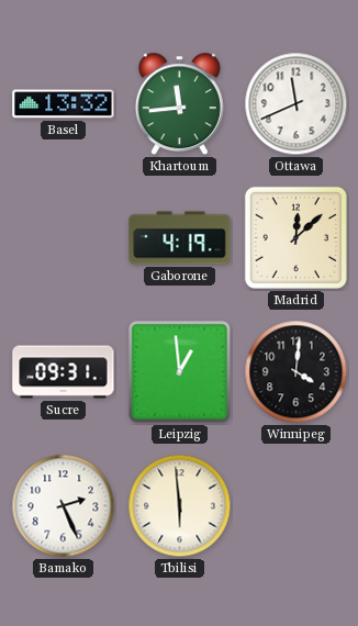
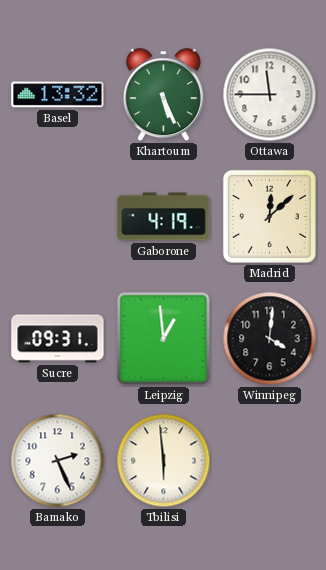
Khartoum: 11:44 -> 5:26
Ottawa: 11:41 -> 11:45
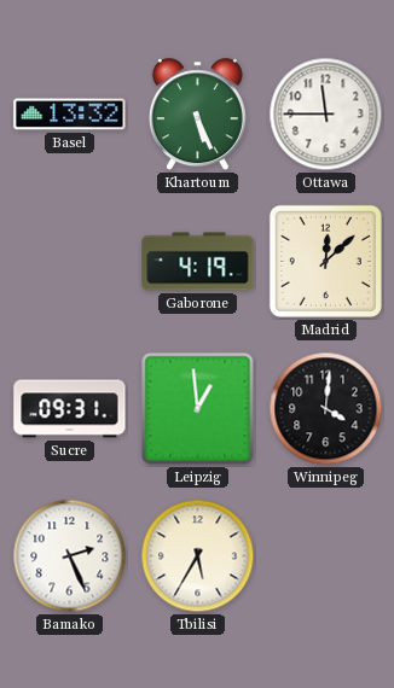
Tbilisi: 5:59 -> 5:35
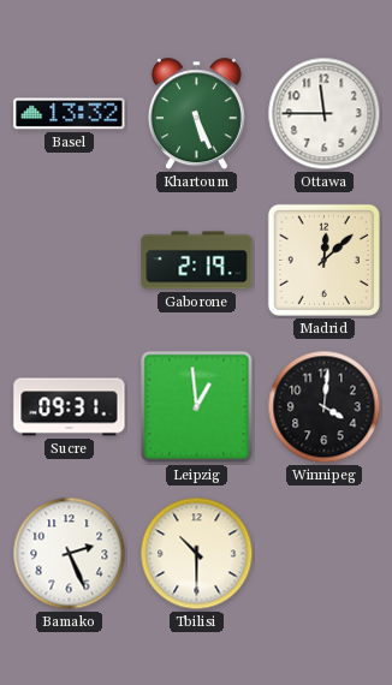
Gaborone: 4:19 -> 2:19
Tbilisi: 5:35 -> 10:30
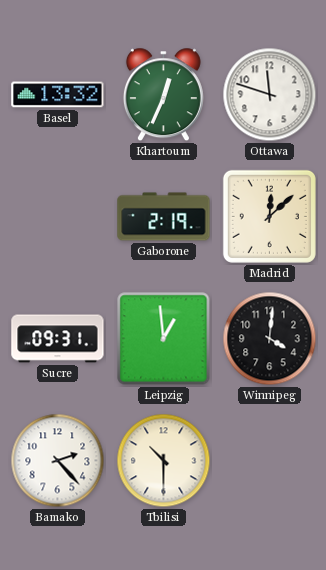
Khartoum: 5:26 -> 12:34
Ottawa: 11:45 -> 11:48
Bamako: 2:26 -> 2:23
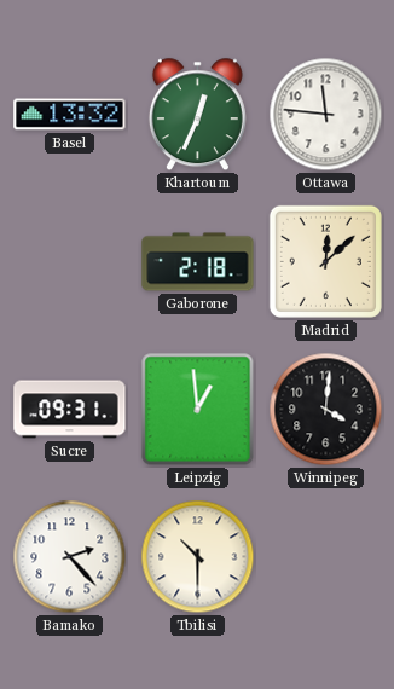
Ottawa: 11:48 -> 11:46
Gaborone: 2:19 -> 2:18
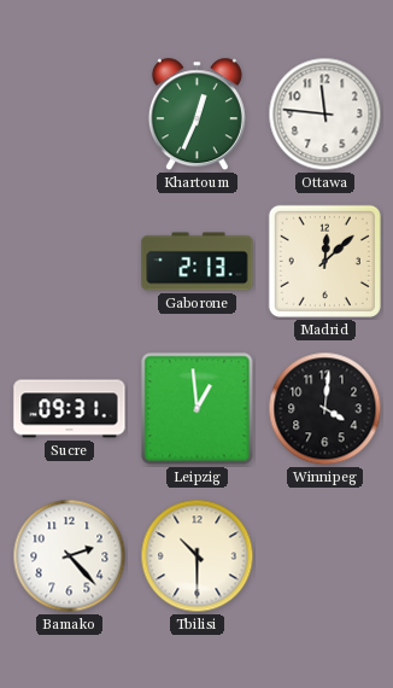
Basel: 13:32 -> none
Gaborone: 2:18 -> 2:13
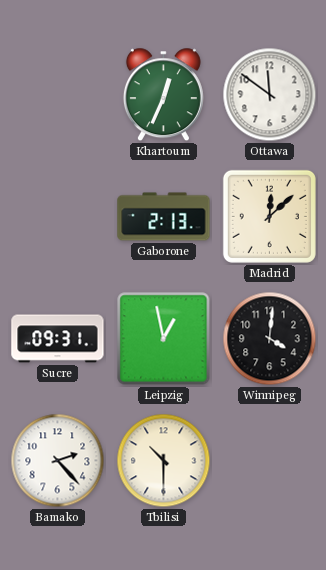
Ottawa: 11:46 -> 11:51
Leipzig: 12:59 -> 12:58
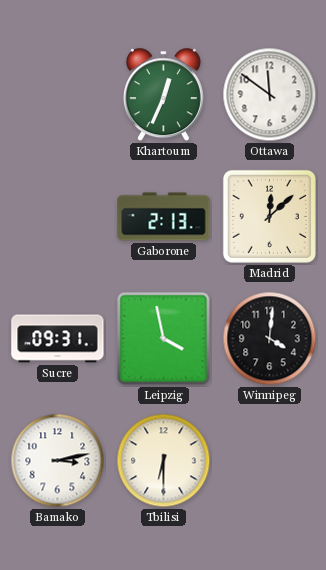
Leipzig: 12:58 -> 3:58
Bamako: 2:23 -> 3:13
Tbilisi: 10:30 -> 6:30
